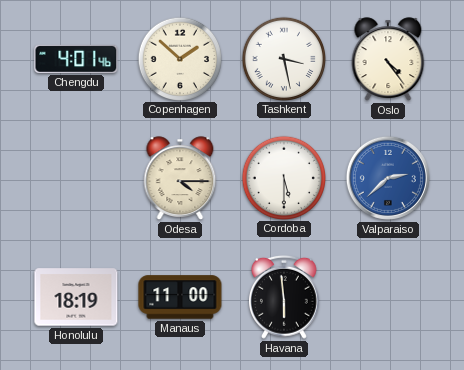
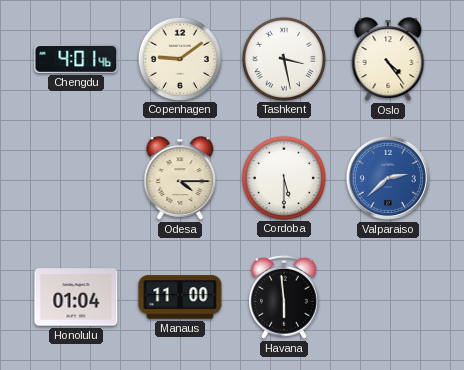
Copenhagen: 1:52 -> 9:09
Honolulu: 18:19 -> 01:04
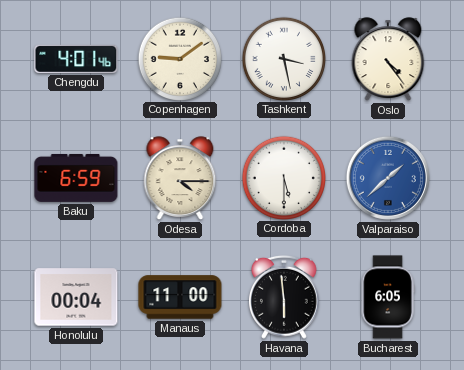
Baku: none -> 6:59
Valparaiso: 2:38 -> 1:38
Honolulu: 01:04 -> 00:04
Bucharest: none -> 6:05
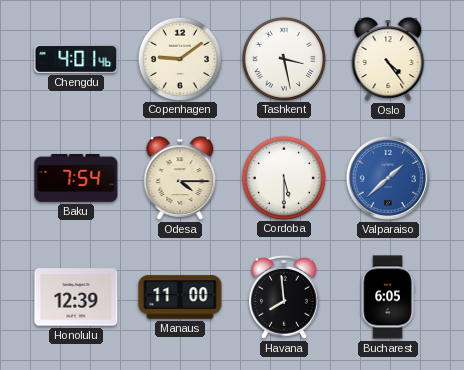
Baku: 6:59 -> 7:54
Honolulu: 00:04 -> 12:39
Havana: 5:59 -> 7:59
